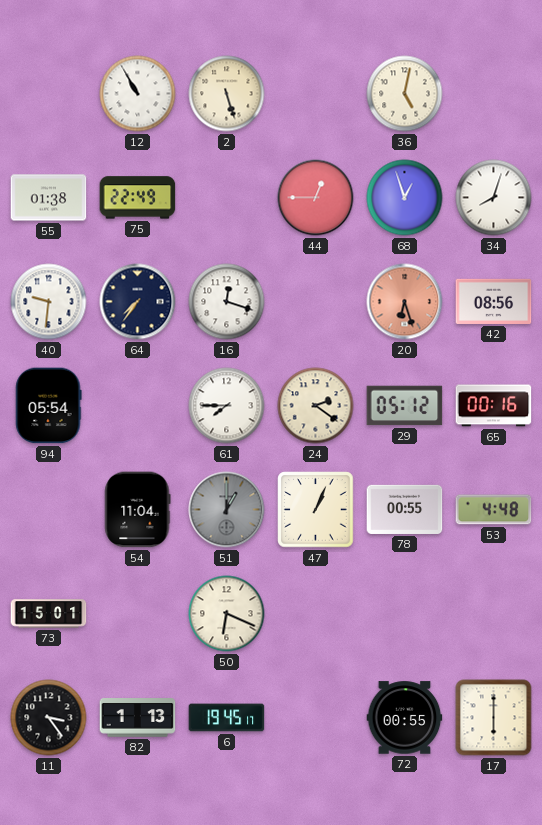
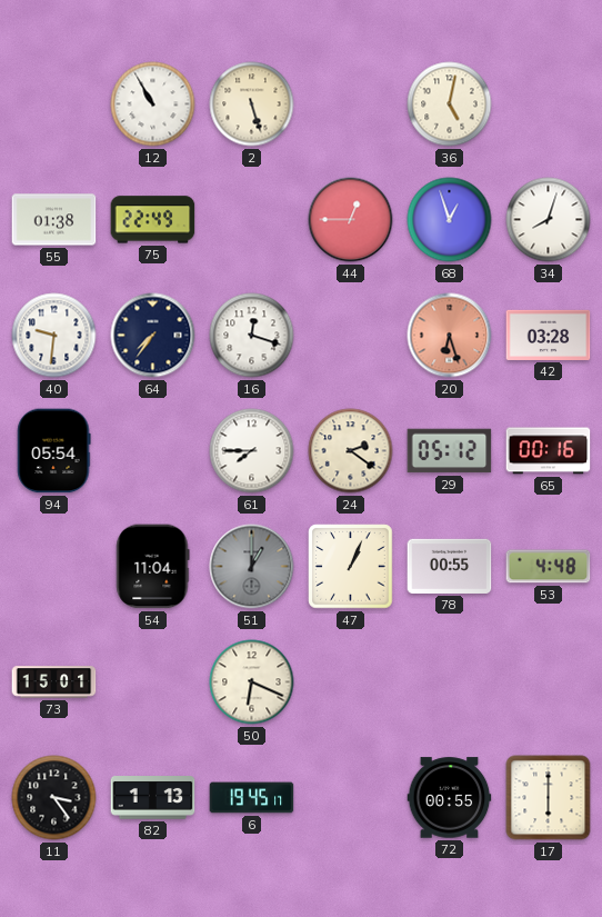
42: 08:56 -> 03:28
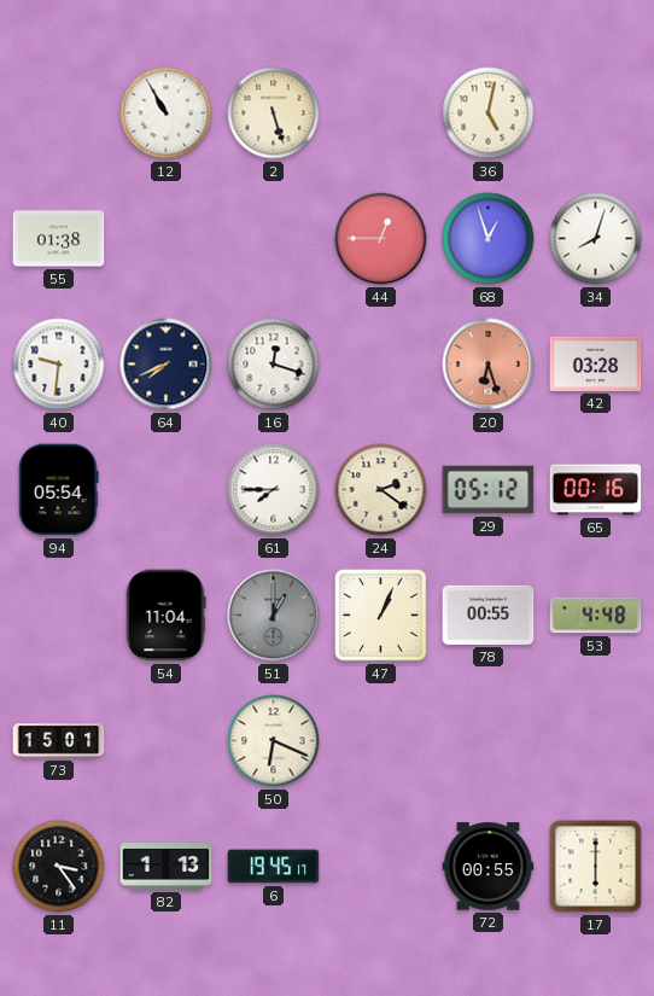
75: 22:49 -> none
64: 7:36 -> 7:41
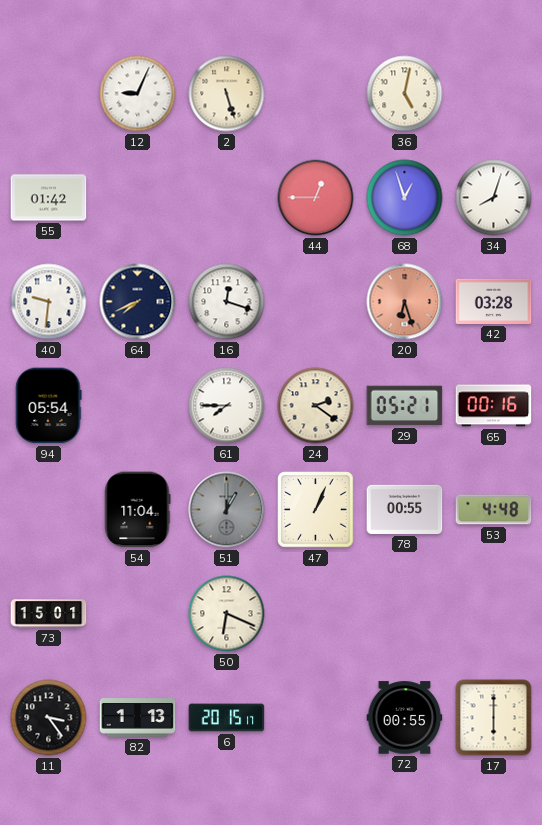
12: 10:55 -> 9:04
55: 01:38 -> 01:42
29: 05:12 -> 05:21
6: 19:45 -> 20:15
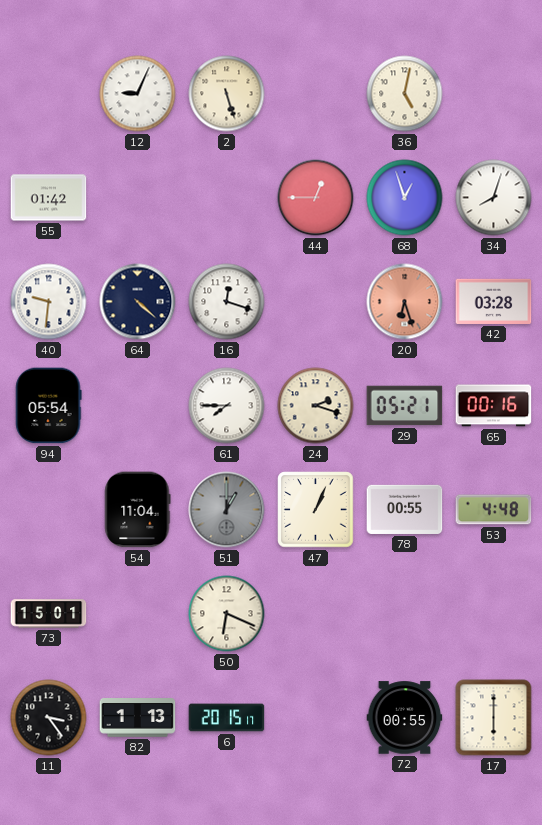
64: 7:41 -> 4:22
24: 2:21 -> 2:18
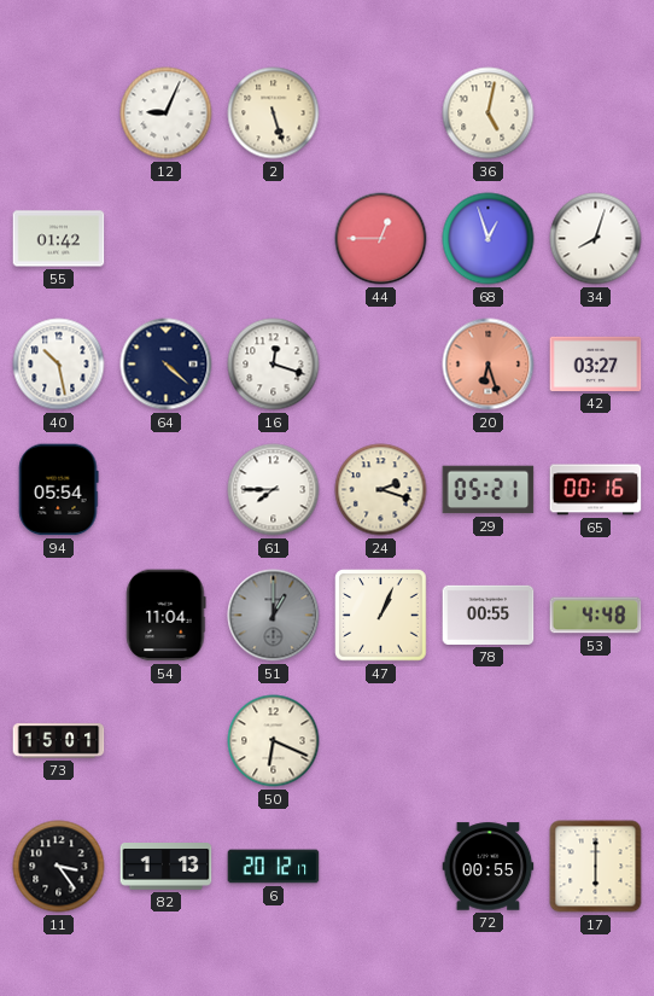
40: 9:31 -> 10:28
42: 03:28 -> 03:27
6: 20:15 -> 20:12
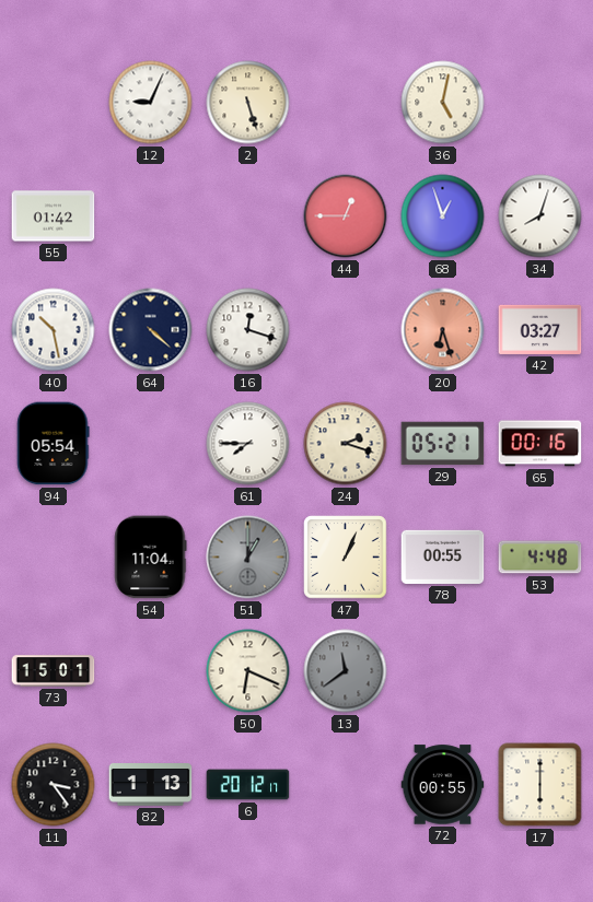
13: none -> 11:39
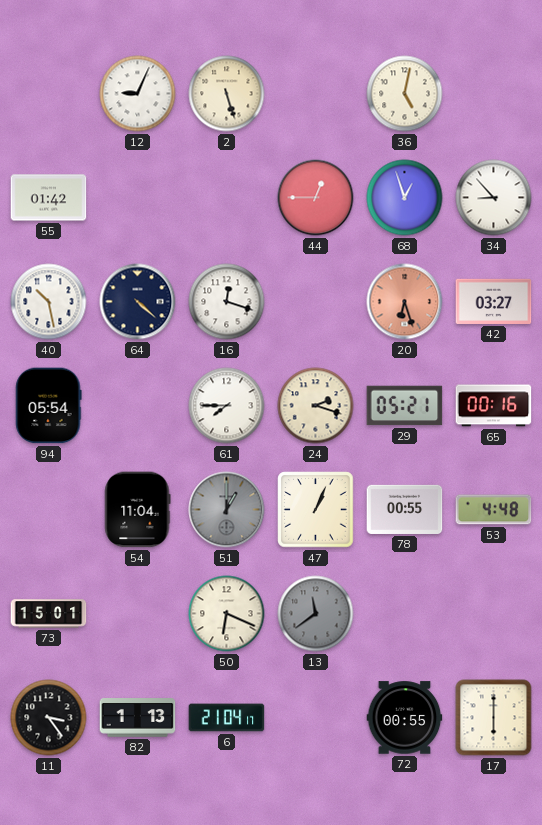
34: 8:03 -> 8:53
6: 20:12 -> 21:04
